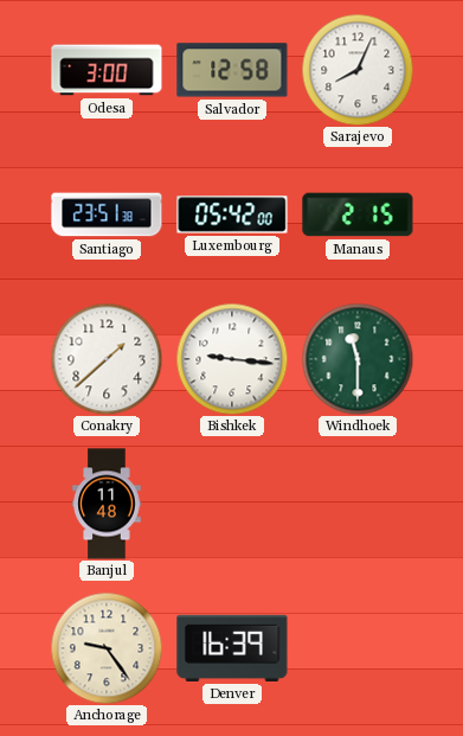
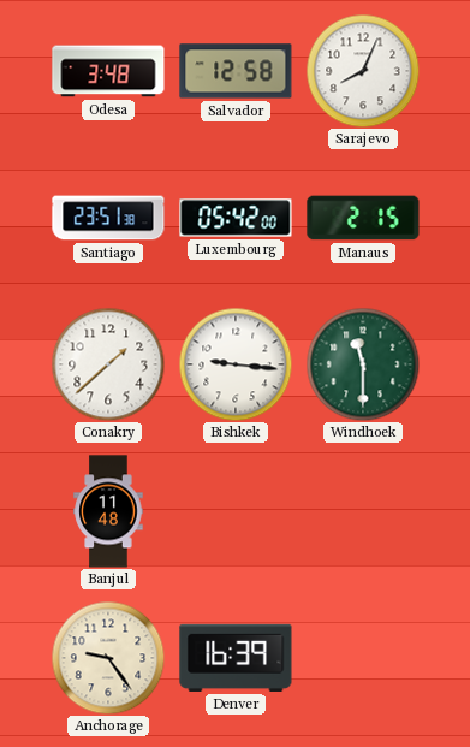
Odesa: 3:00 -> 3:48
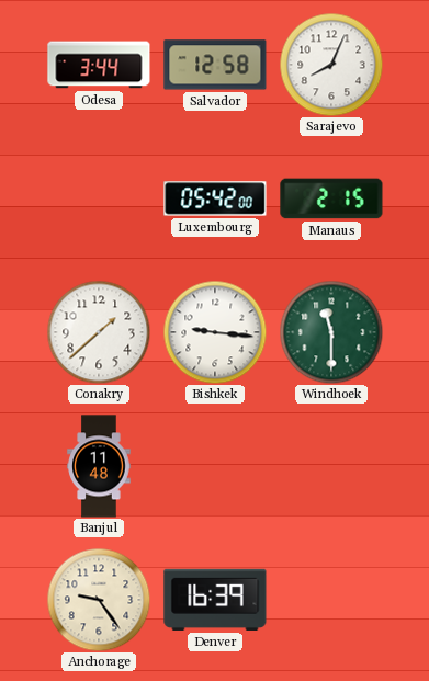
Odesa: 3:48 -> 3:44
Santiago: 23:51 -> none
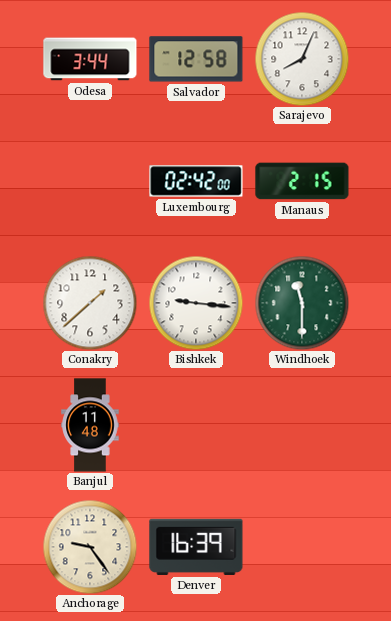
Luxembourg: 05:42 -> 02:42
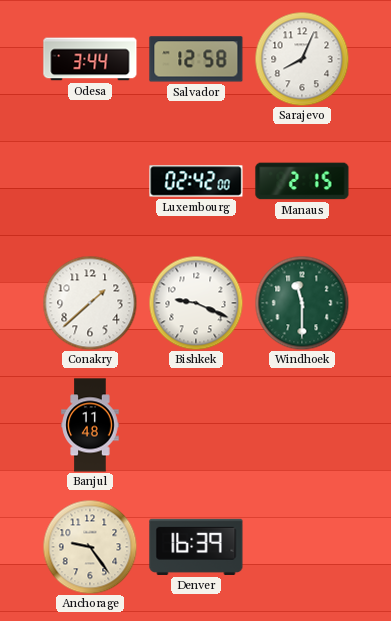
Bishkek: 9:16 -> 9:19
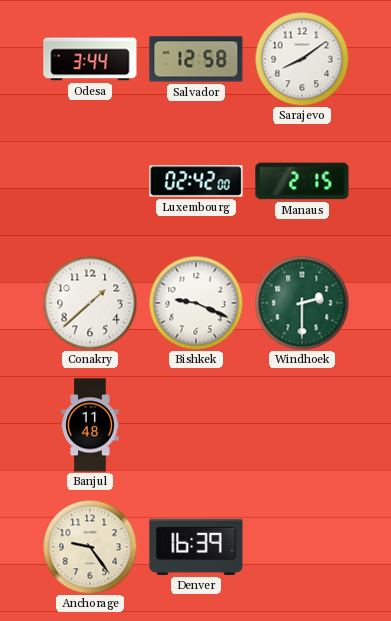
Sarajevo: 8:04 -> 8:09
Windhoek: 11:30 -> 2:30
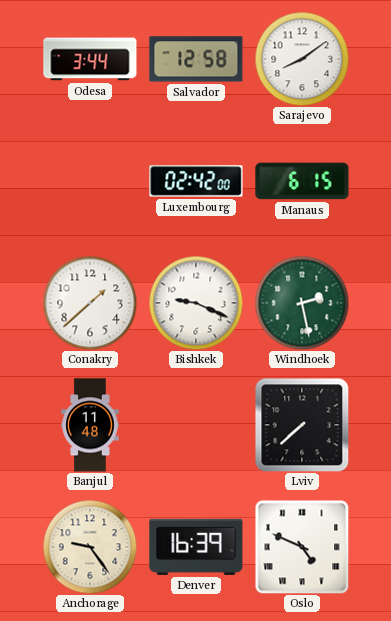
Manaus: 2:15 -> 6:15
Windhoek: 2:30 -> 2:28
Lviv: none -> 7:38
Oslo: none -> 4:49
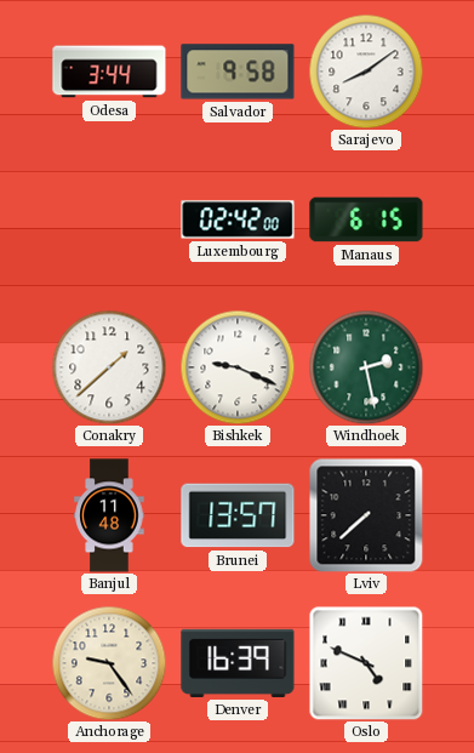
Salvador: 12:58 -> 9:58
Brunei: none -> 13:57
